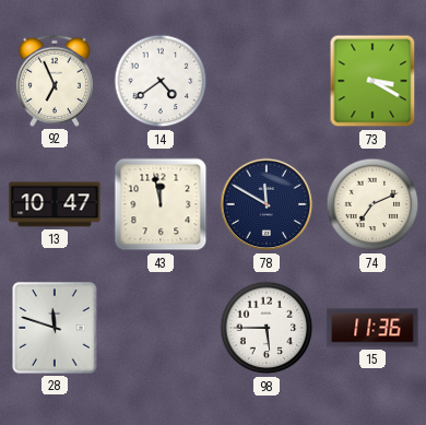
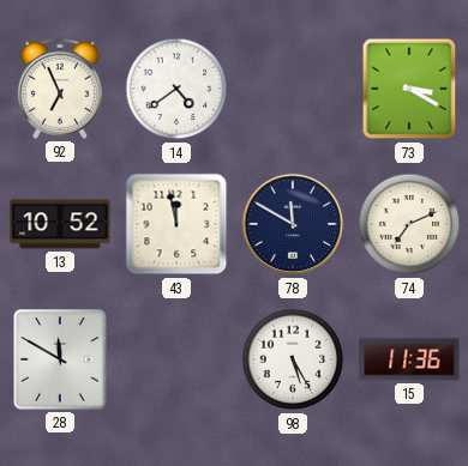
13: 10:47 -> 10:52
28: 11:48 -> 11:50
98: 5:45 -> 5:25
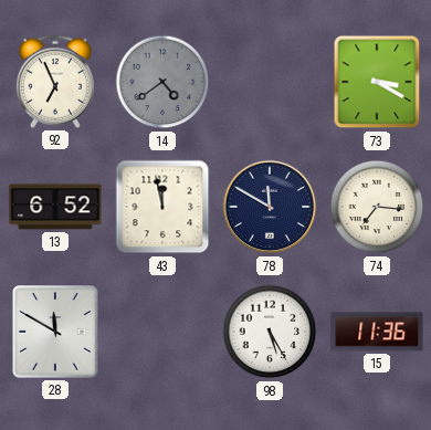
14 dial: white -> grey
13: 10:52 -> 6:52
74: 7:11 -> 7:16
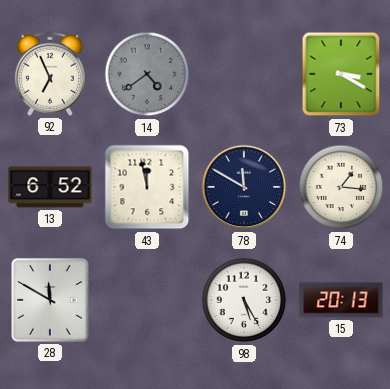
74: 7:16 -> 1:16
15: 11:36 -> 20:13
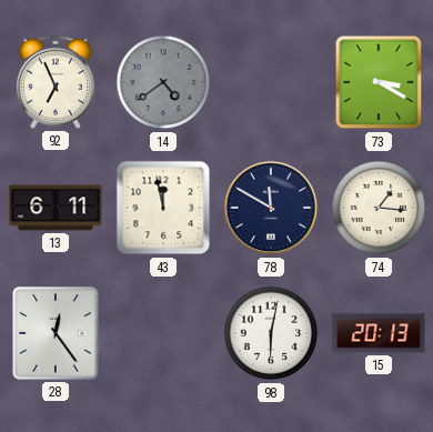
13: 6:52 -> 6:11
28: 11:50 -> 12:24
98: 5:25 -> 6:02
